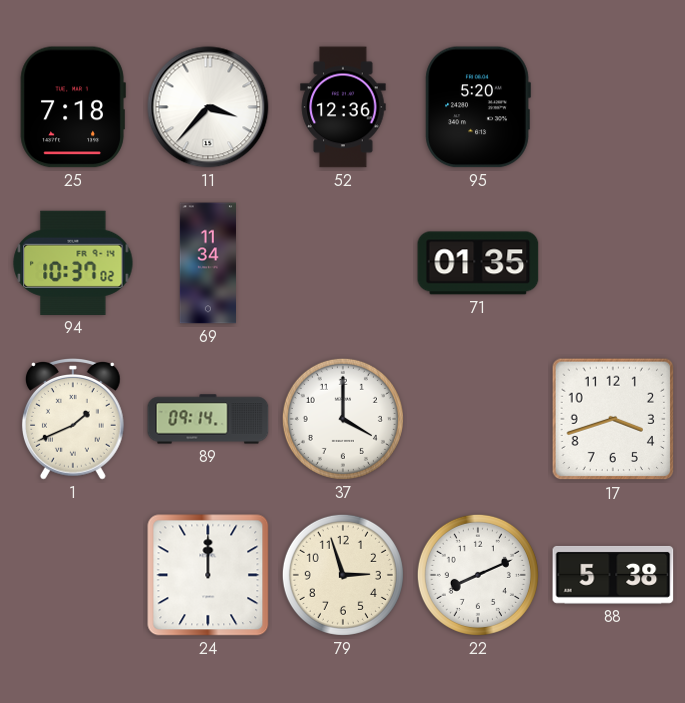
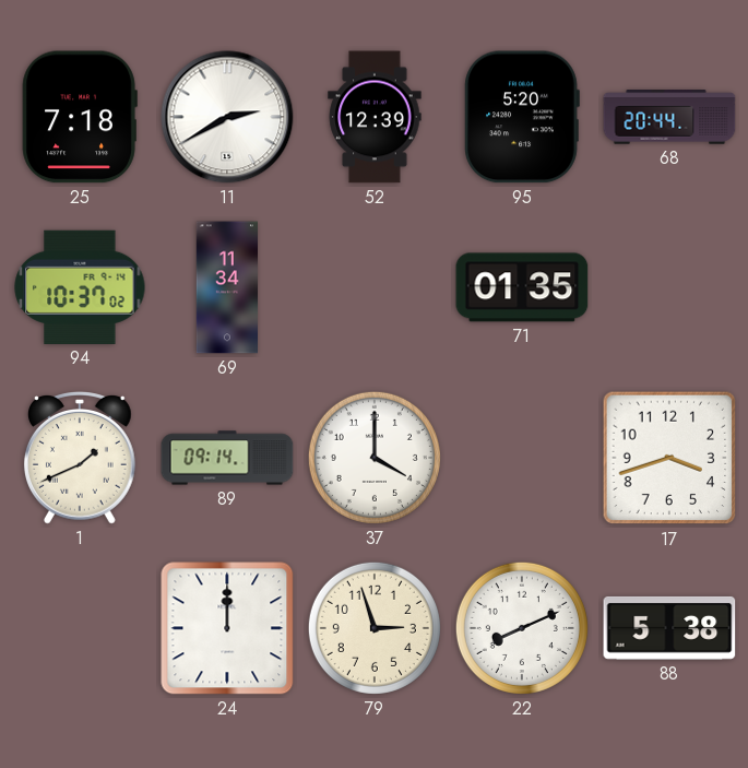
11: 3:37 -> 2:40
52: 12:36 -> 12:39
68: none -> 20:44
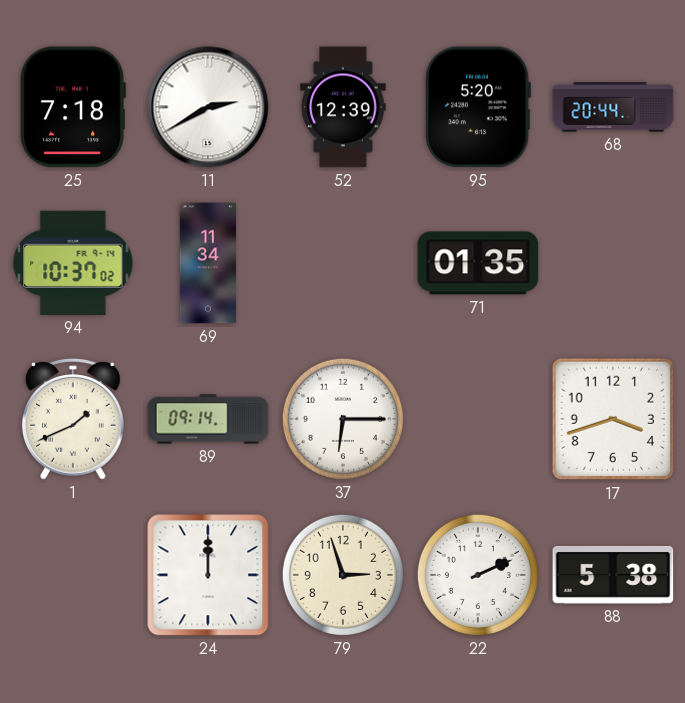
37: 4:00 -> 6:15
22: 8:11 -> 2:11
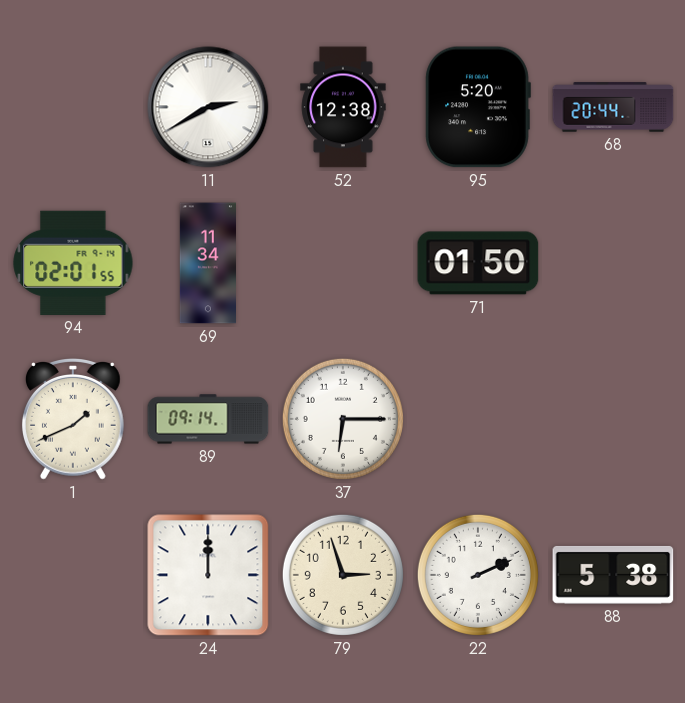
25: 7:18 -> none
52: 12:39 -> 12:38
94: 10:37 -> 02:01
71: 01:35 -> 01:50
17: 3:42 -> none
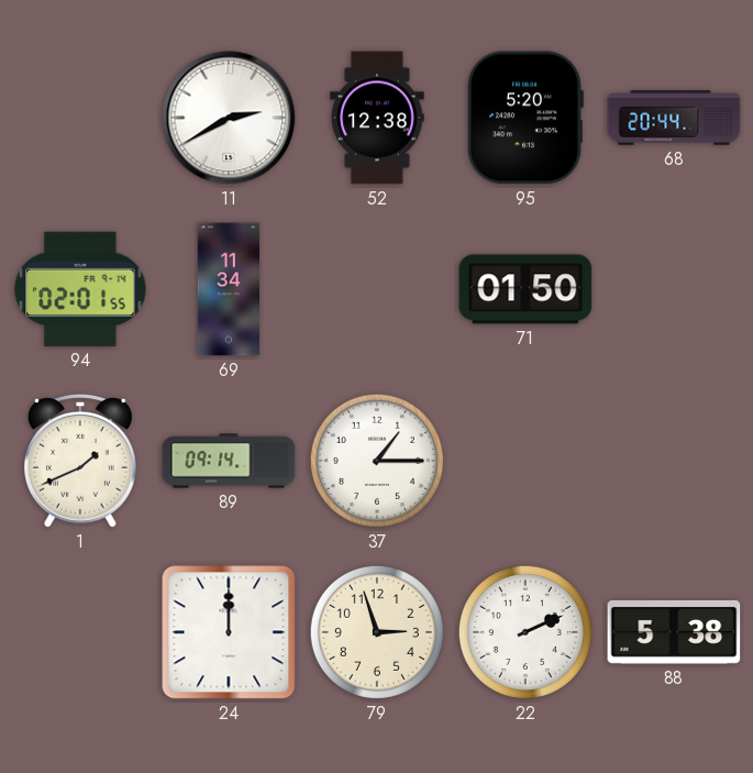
37: 6:15 -> 1:15
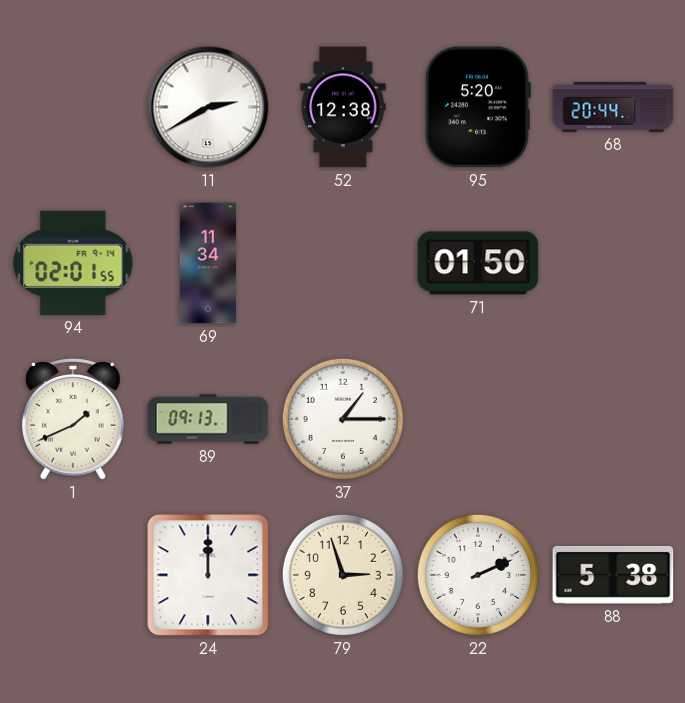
89: 09:14 -> 09:13
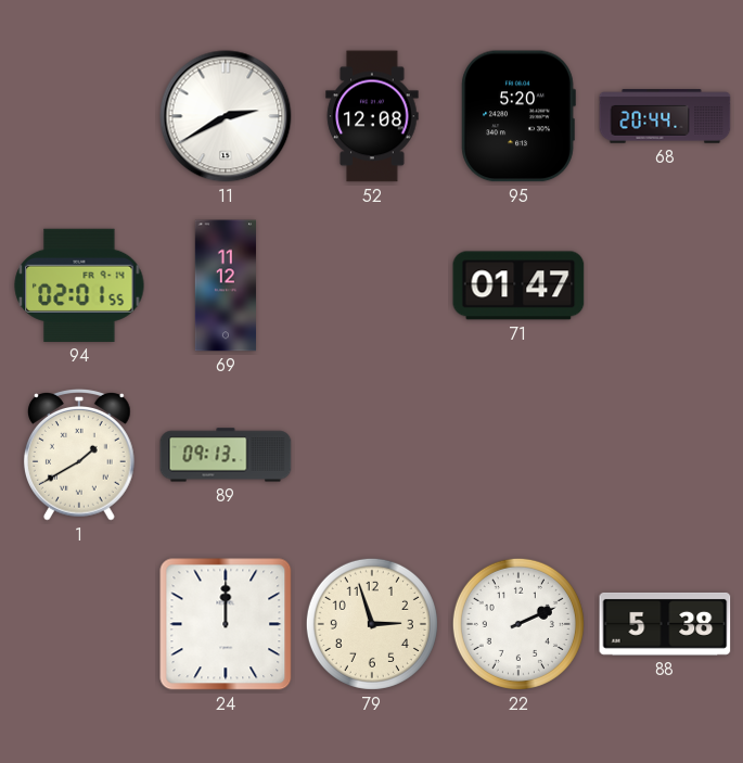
52: 12:38 -> 12:08
69: 11:34 -> 11:12
71: 01:50 -> 01:47
1: 1:41 -> 1:40
37: 1:15 -> none
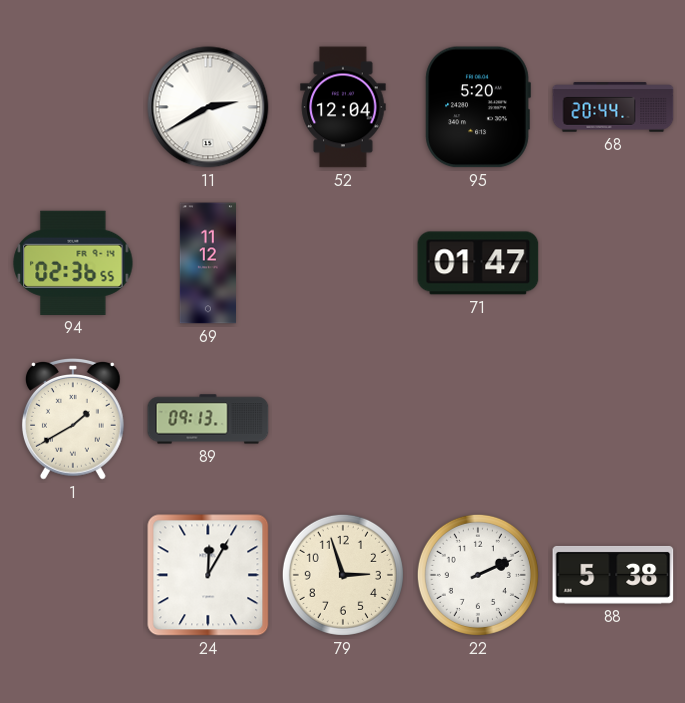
52: 12:08 -> 12:04
94: 02:01 -> 02:36
24: 12:00 -> 12:05
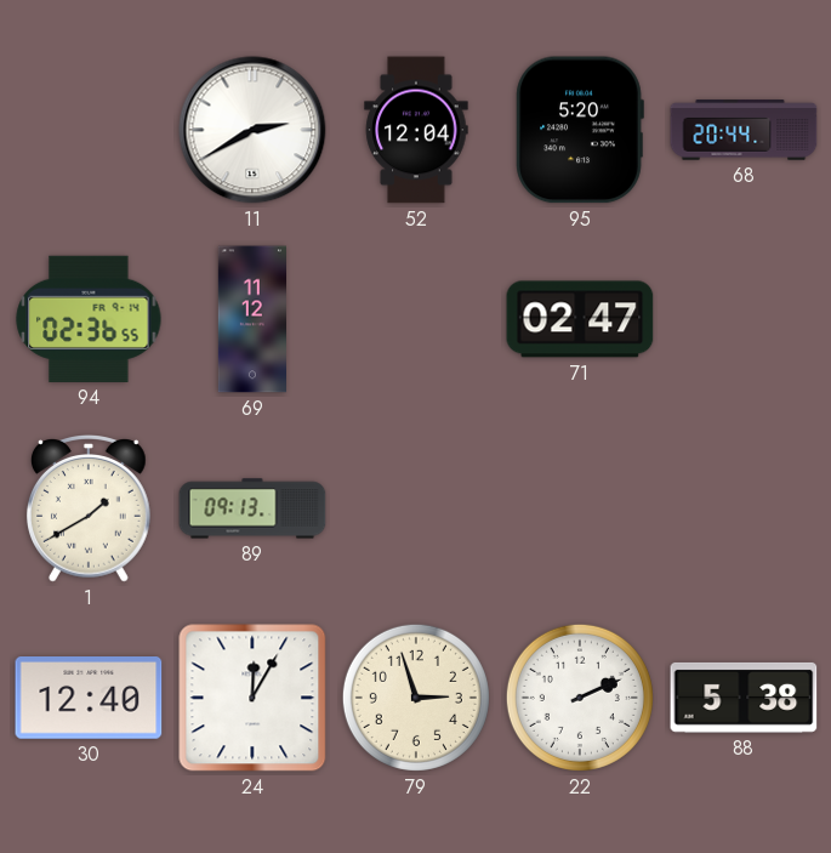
71: 01:47 -> 02:47
30: none -> 12:40
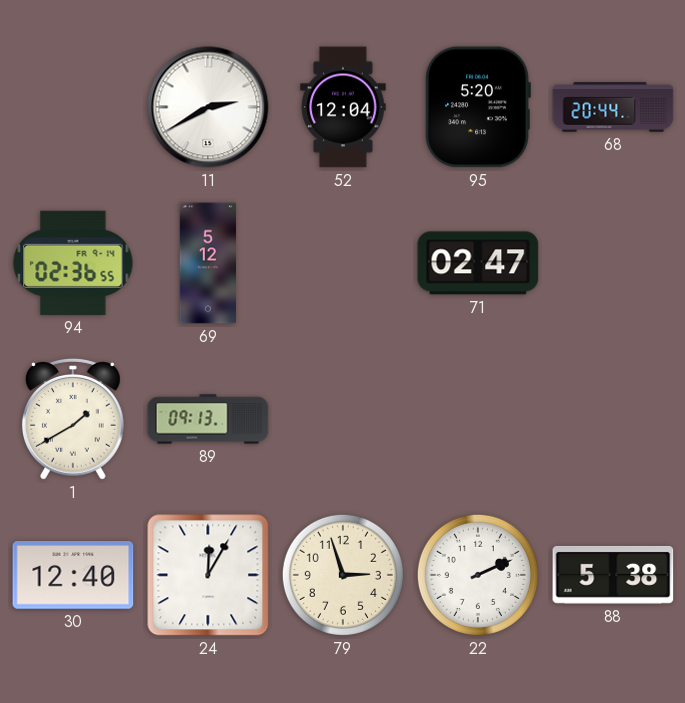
69: 11:12 -> 5:12
